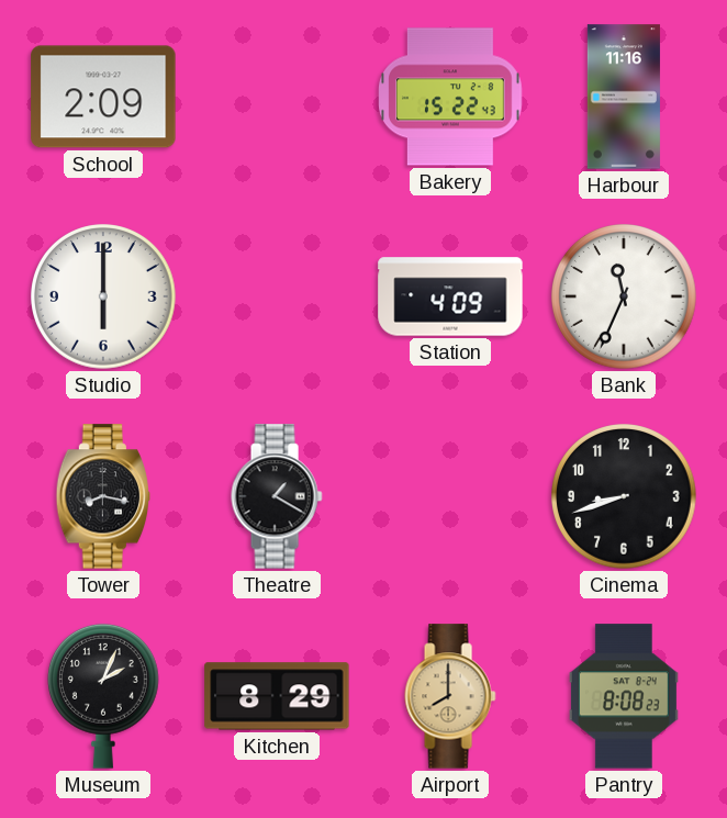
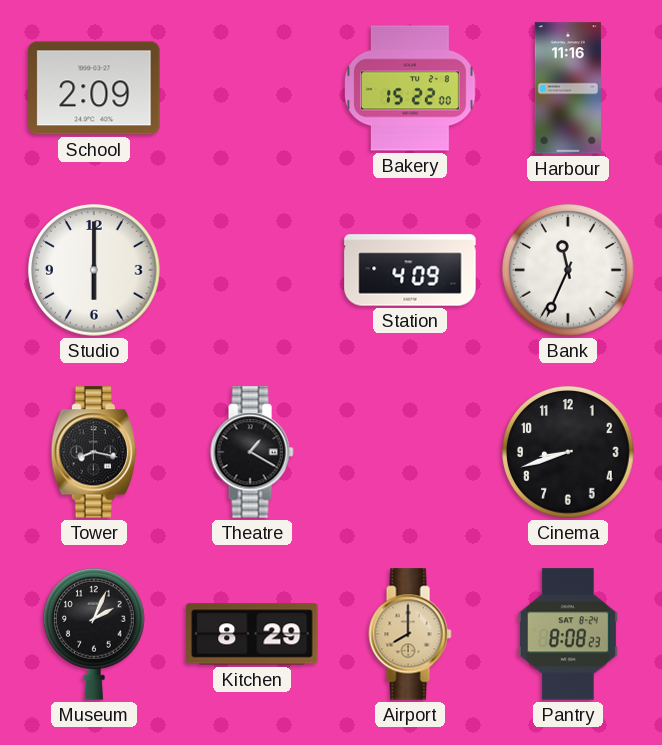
Bakery: 15:22:43 -> 15:22:00
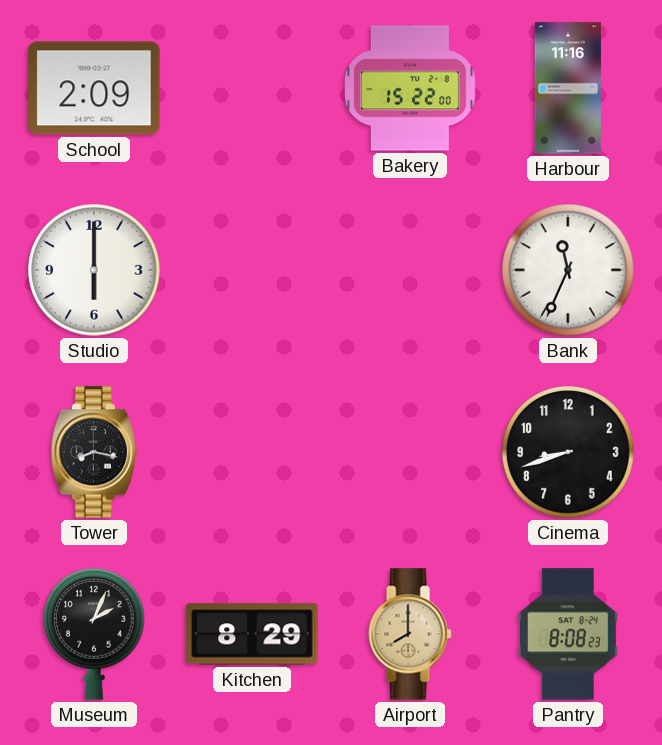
Station: 4:09 -> none
Theatre: 1:20 -> none
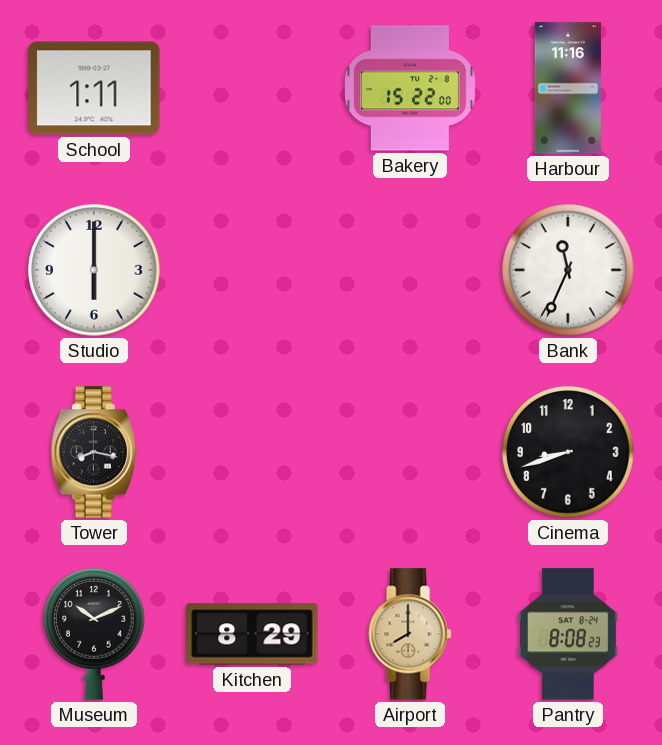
School: 2:09 -> 1:11
Museum: 2:04 -> 10:11
